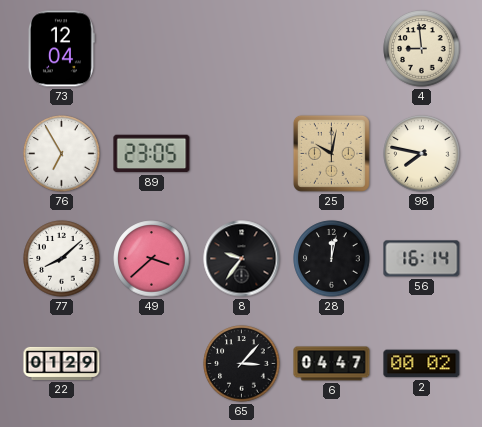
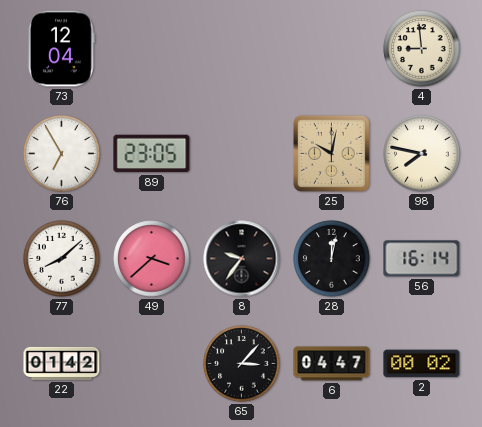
22: 01:29 -> 01:42
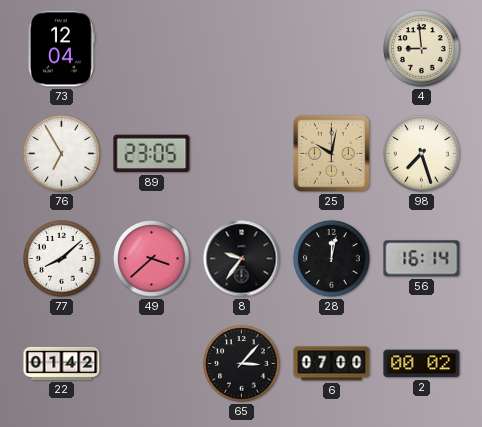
98: 7:47 -> 7:27
6: 04:47 -> 07:00
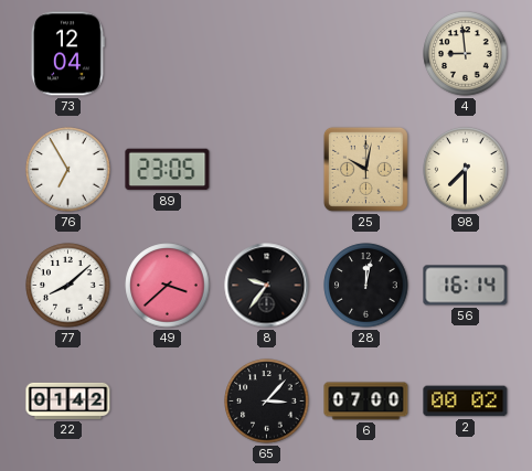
98: 7:27 -> 7:30
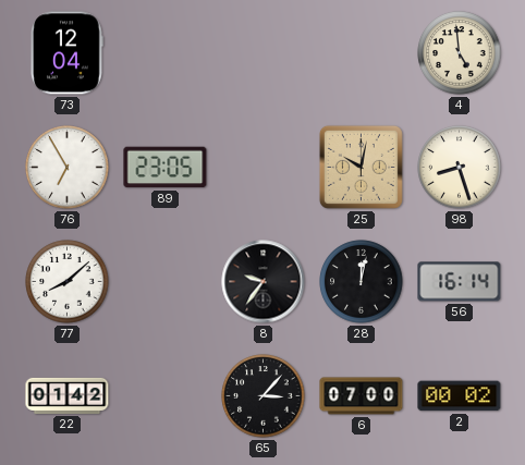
4: 8:59 -> 4:59
98: 7:30 -> 8:27
49: 3:38 -> none
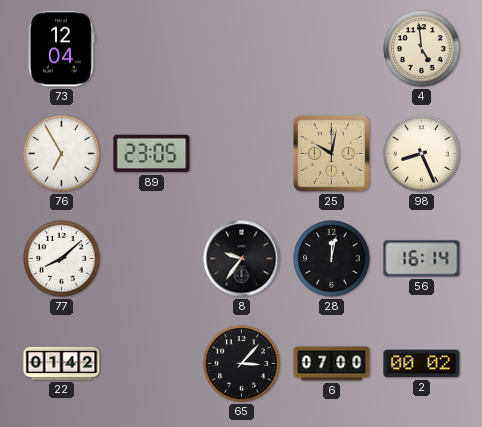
98: 8:27 -> 8:26
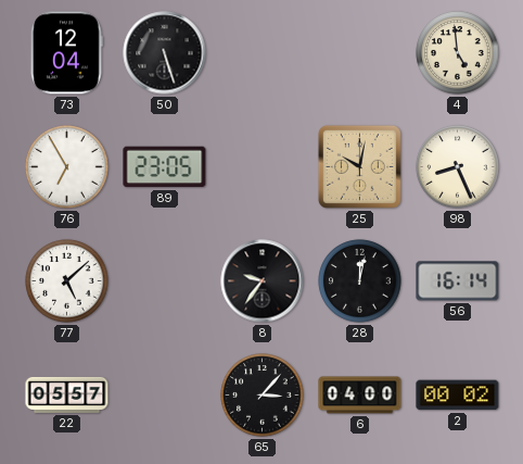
50: none -> 5:27
77: 8:08 -> 5:08
22: 01:42 -> 05:57
6: 07:00 -> 04:00
